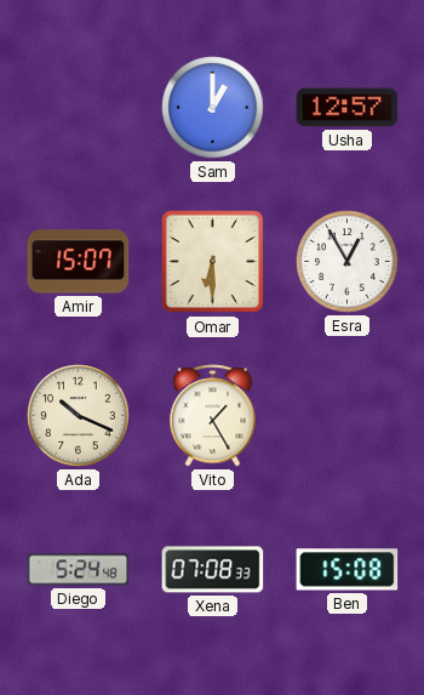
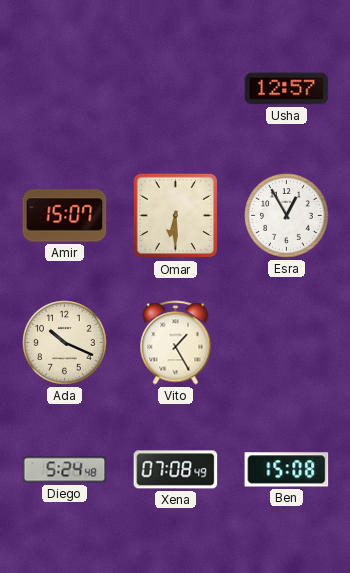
Sam: 1:00 -> none
Xena: 07:08:33 -> 07:08:49
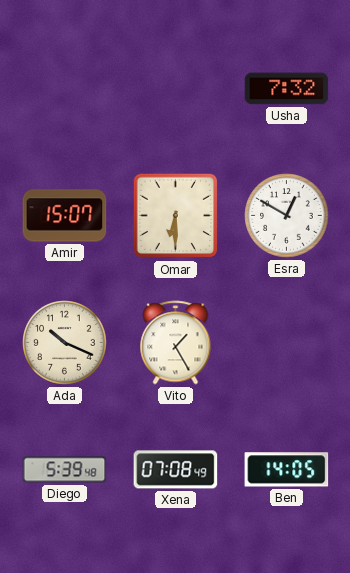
Usha: 12:57 -> 7:32
Esra: 12:55 -> 12:50
Diego: 5:24 -> 5:39
Ben: 15:08 -> 14:05
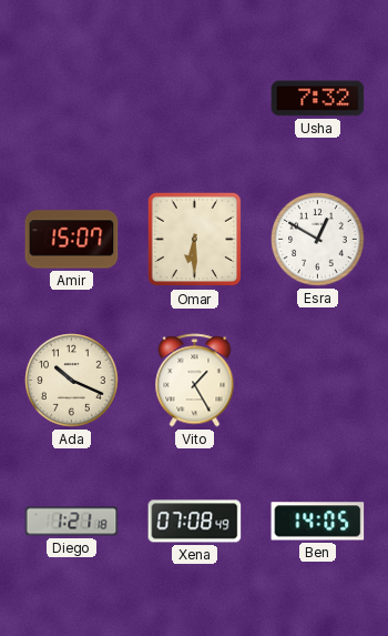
Diego: 5:39 -> 1:21
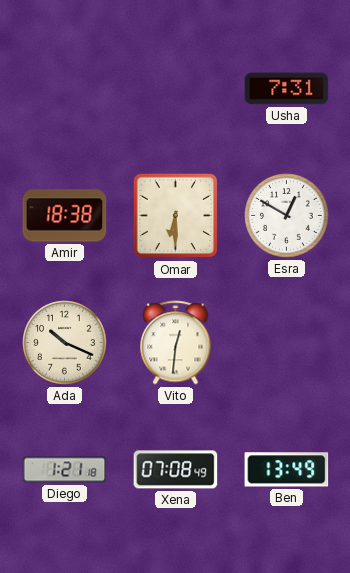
Usha: 7:32 -> 7:31
Amir: 15:07 -> 18:38
Vito: 1:25 -> 12:31
Ben: 14:05 -> 13:49
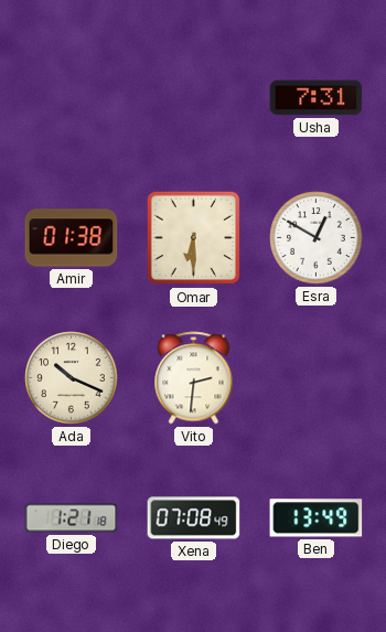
Amir: 18:38 -> 01:38
Vito: 12:31 -> 2:31
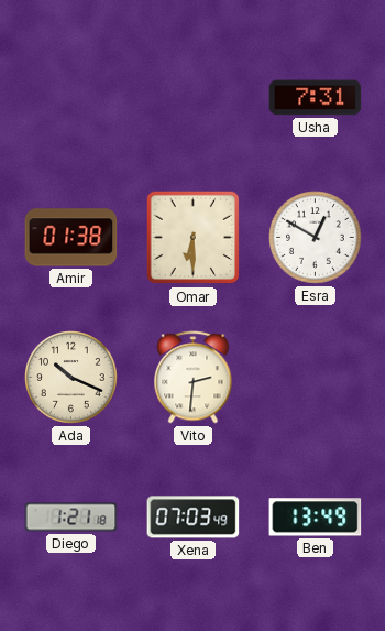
Xena: 07:08 -> 07:03
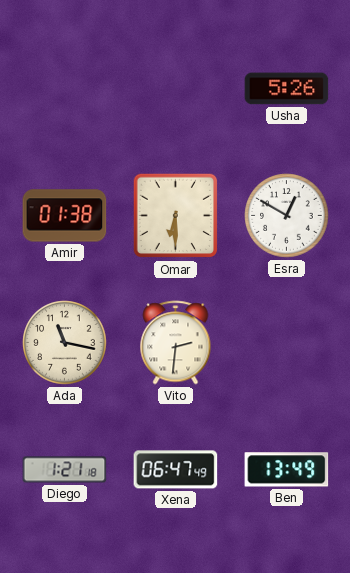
Usha: 7:31 -> 5:26
Ada: 10:19 -> 11:17
Xena: 07:03 -> 06:47
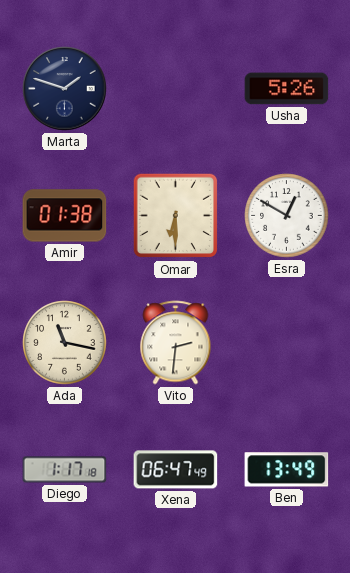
Marta: none -> 1:48
Diego: 1:21 -> 1:17
